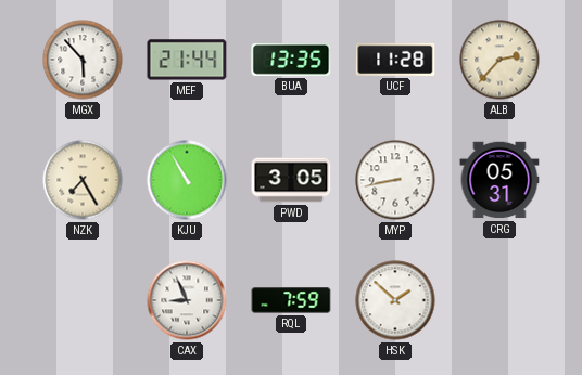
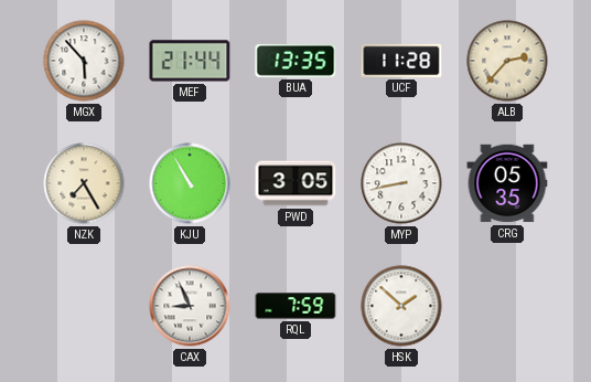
CRG: 05:31 -> 05:35
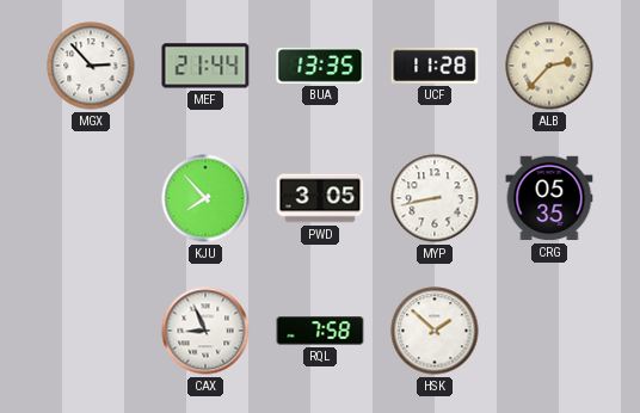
MGX: 5:53 -> 2:53
NZK: 7:25 -> none
KJU: 10:55 -> 7:53
RQL: 7:59 -> 7:58
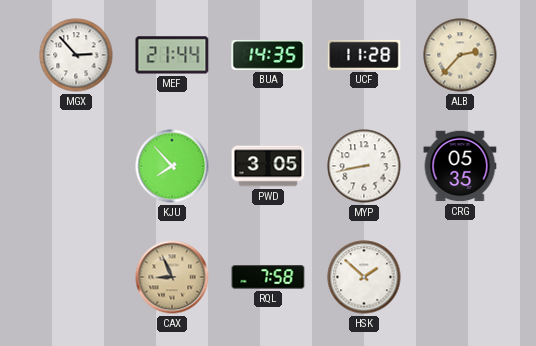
BUA: 13:35 -> 14:35
CAX dial: white -> champagne
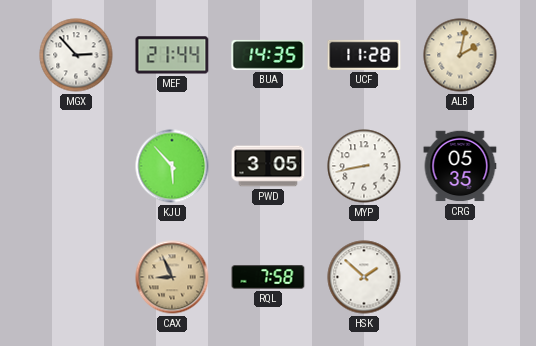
ALB: 2:37 -> 2:02
KJU: 7:53 -> 5:53
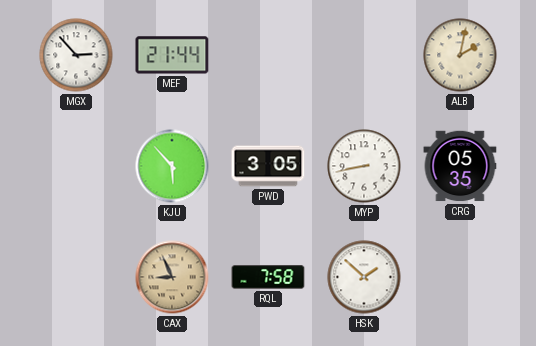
BUA: 14:35 -> none
UCF: 11:28 -> none
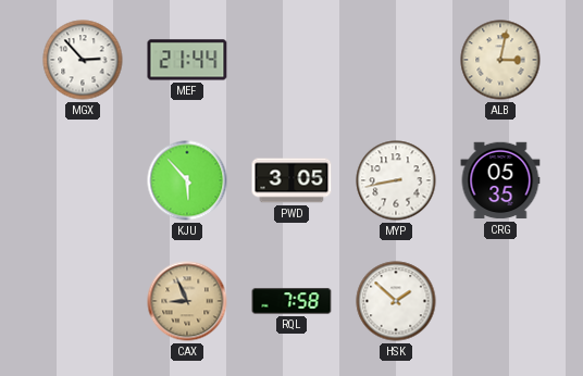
ALB: 2:02 -> 3:02
